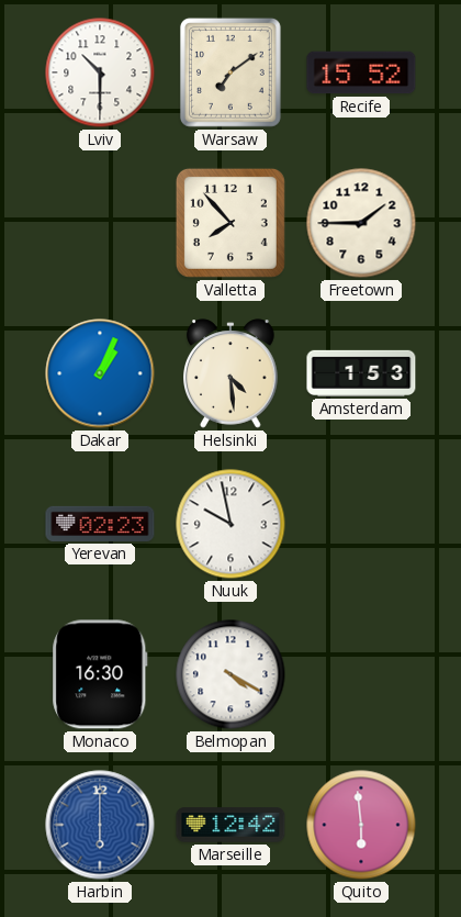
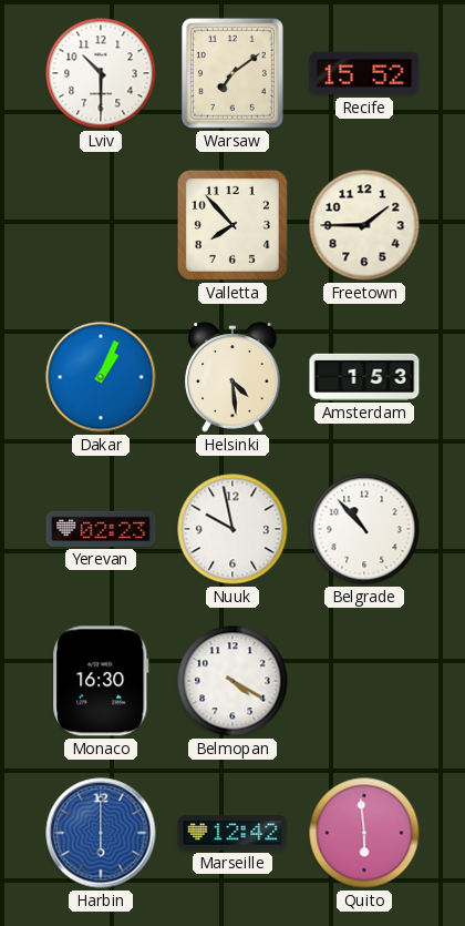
Belgrade: none -> 10:53
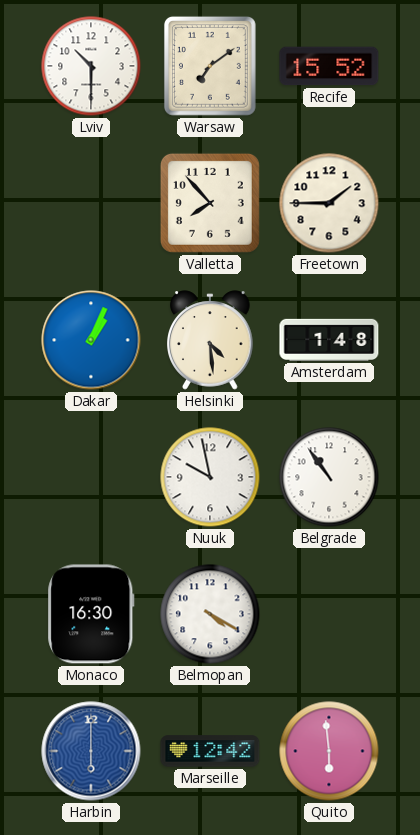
Amsterdam: 1:53 -> 1:48
Yerevan: 02:23 -> none
Belgrade: 10:53 -> 10:54
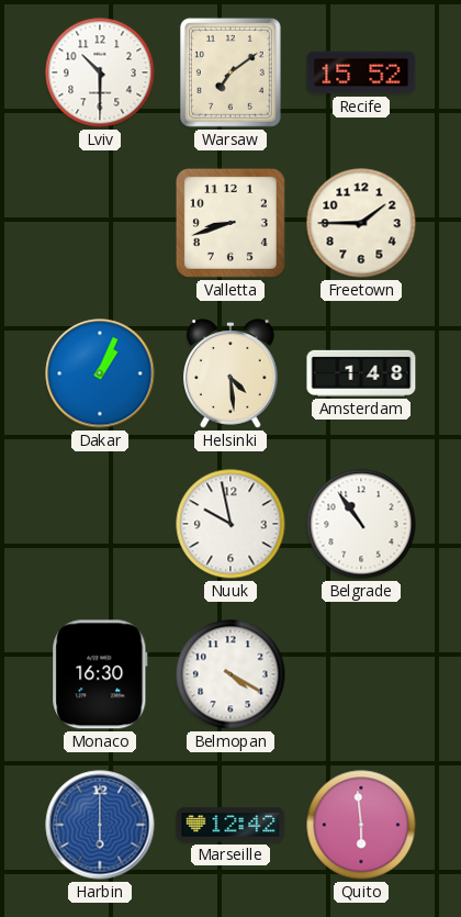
Valletta: 7:53 -> 8:42
